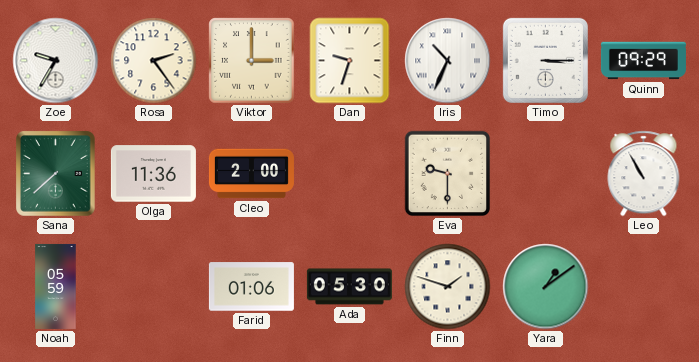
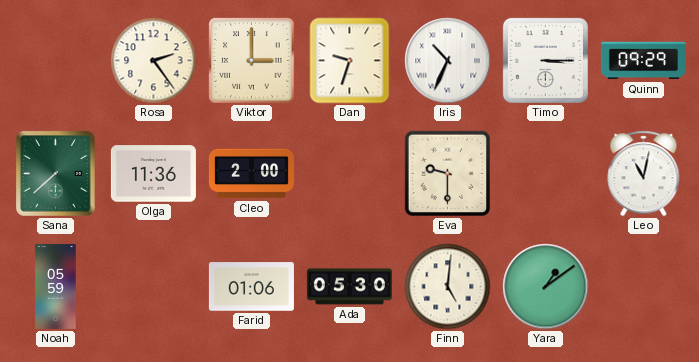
Zoe: 9:35 -> none
Leo: 10:55 -> 11:02
Finn: 1:48 -> 5:01
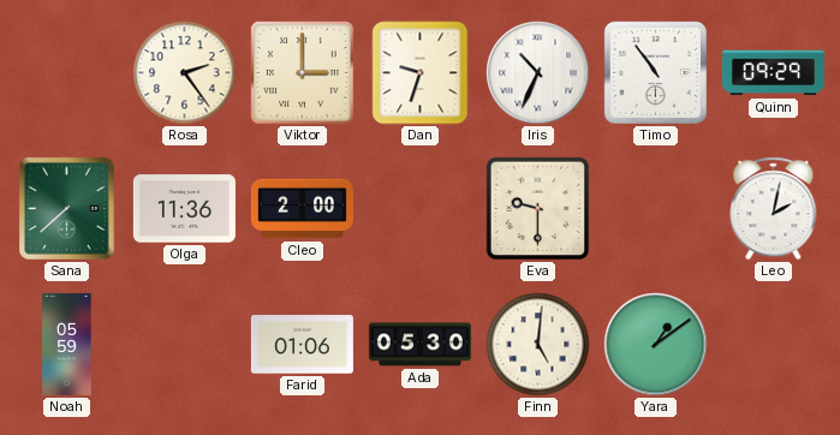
Timo: 3:15 -> 10:54
Leo: 11:02 -> 2:02
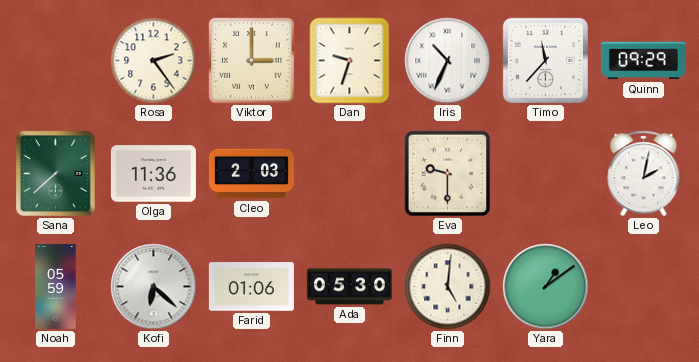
Timo: 10:54 -> 11:37
Cleo: 2:00 -> 2:03
Kofi: none -> 6:22
